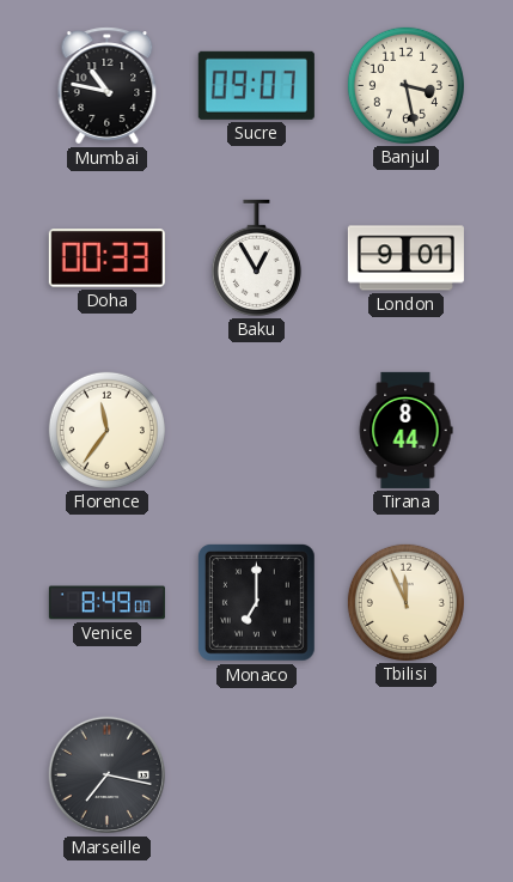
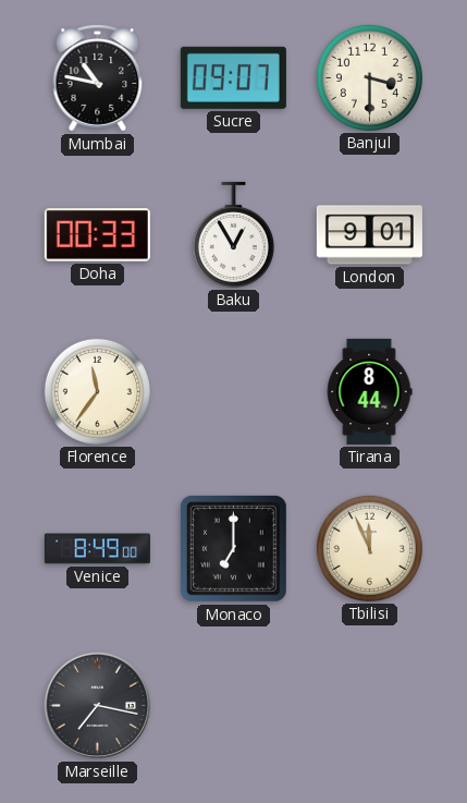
Banjul: 3:28 -> 3:30
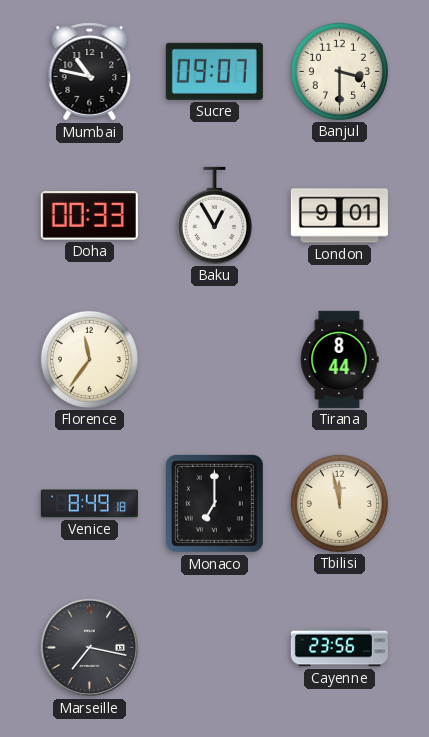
Venice: 8:49:00 -> 8:49:18
Tbilisi: 11:56 -> 11:58
Cayenne: none -> 23:56
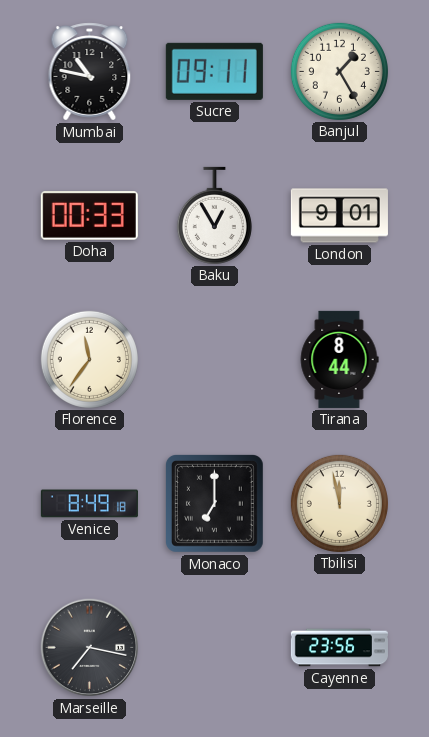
Sucre: 09:07 -> 09:11
Banjul: 3:30 -> 1:25
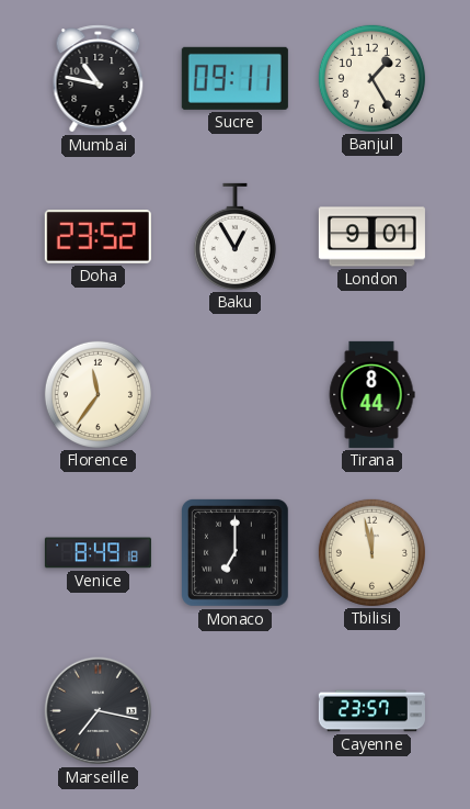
Doha: 00:33 -> 23:52
Cayenne: 23:56 -> 23:57
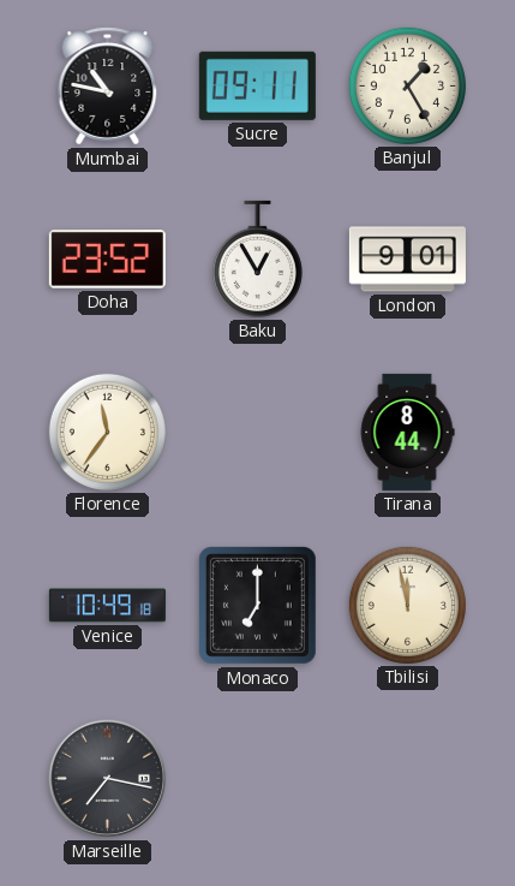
Venice: 8:49 -> 10:49
Cayenne: 23:57 -> none
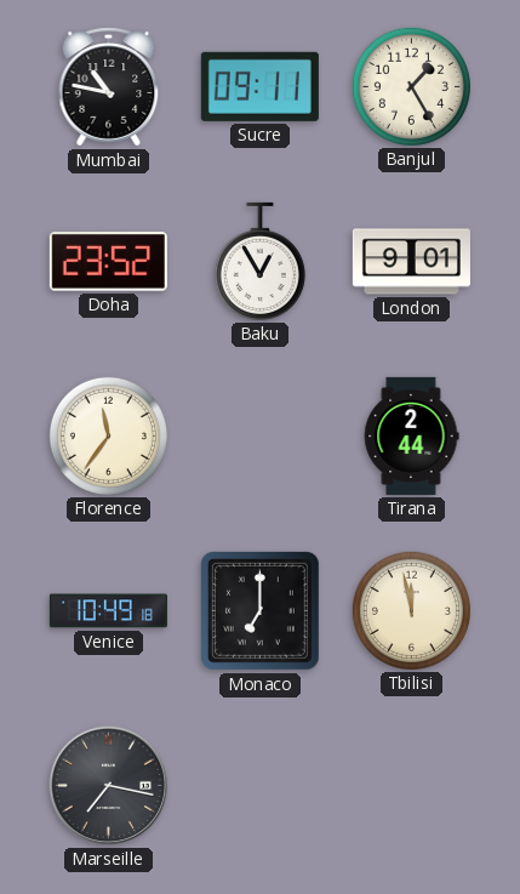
Tirana: 8:44 -> 2:44
